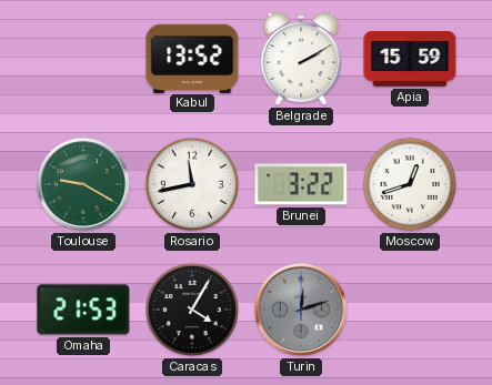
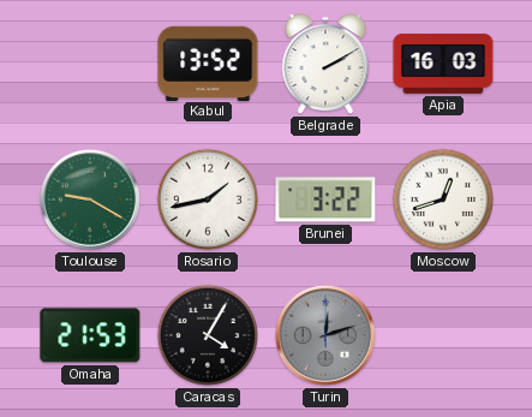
Apia: 15:59 -> 16:03
Rosario: 11:43 -> 1:43
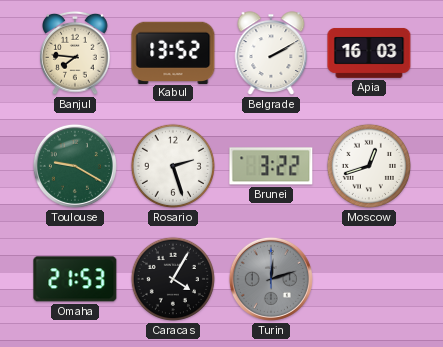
Banjul: none -> 7:46
Rosario: 1:43 -> 2:27
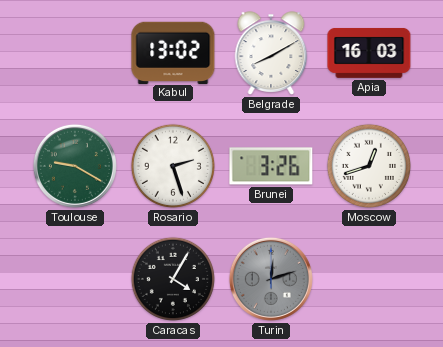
Banjul: 7:46 -> none
Kabul: 13:52 -> 13:02
Belgrade: 2:10 -> 8:10
Brunei: 3:22 -> 3:26
Omaha: 21:53 -> none
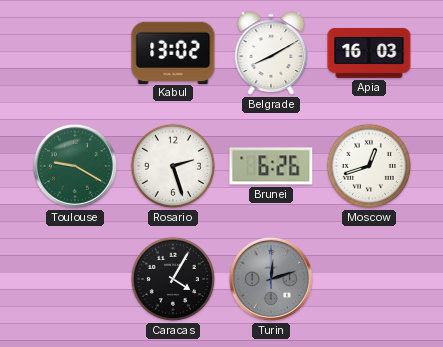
Brunei: 3:26 -> 6:26
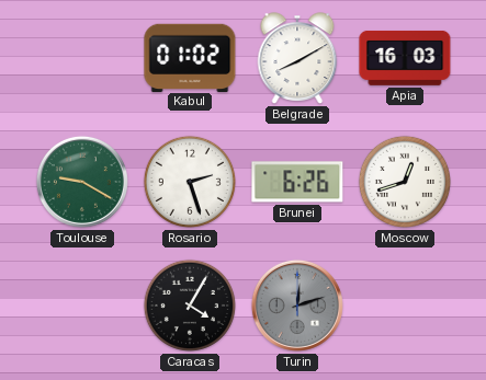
Kabul: 13:02 -> 01:02
